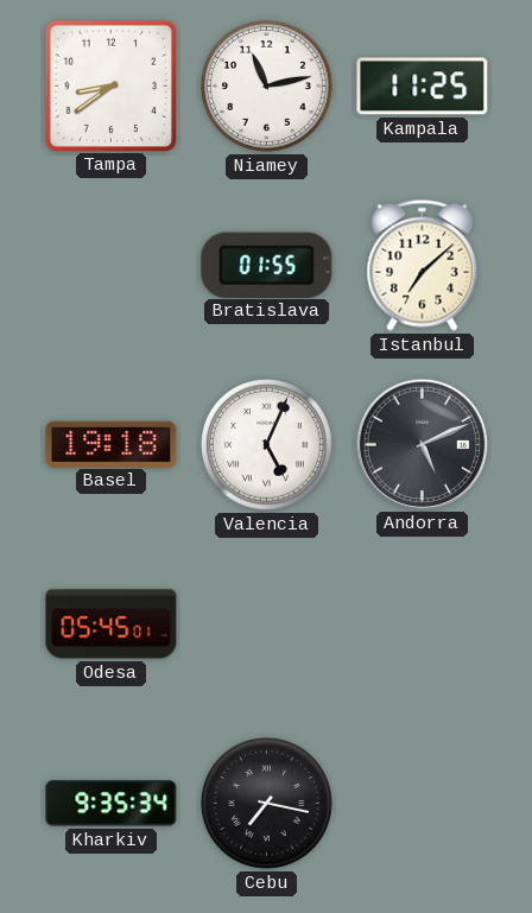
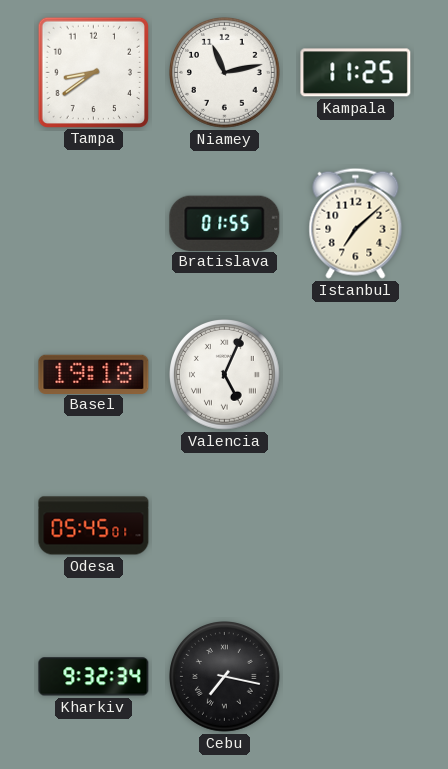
Andorra: 5:11 -> none
Kharkiv: 9:35 -> 9:32
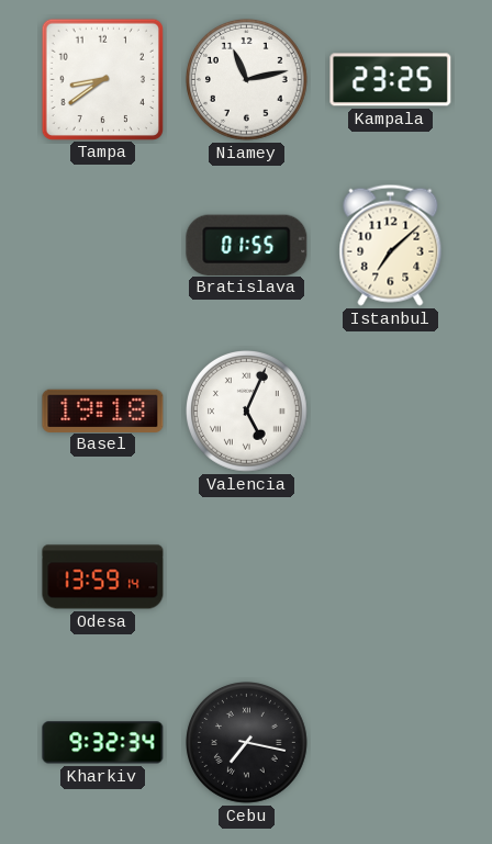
Kampala: 11:25 -> 23:25
Odesa: 05:45 -> 13:59
